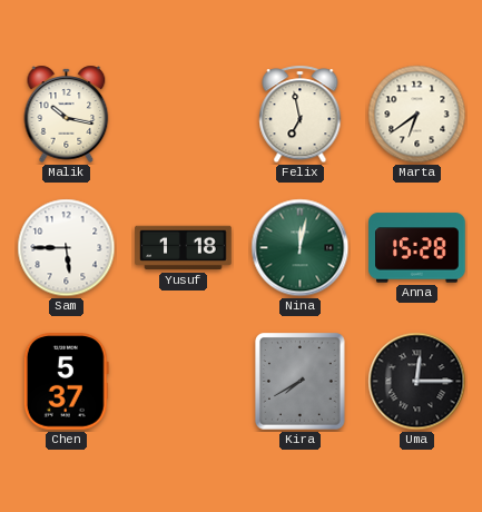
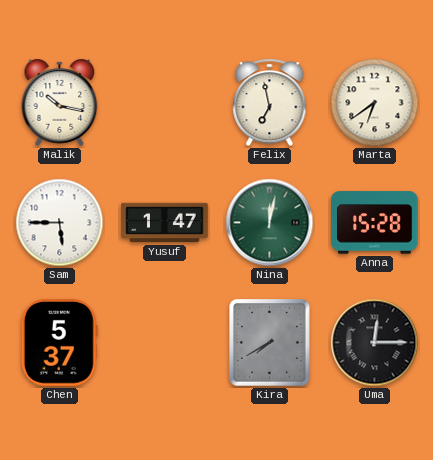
Yusuf: 1:18 -> 1:47
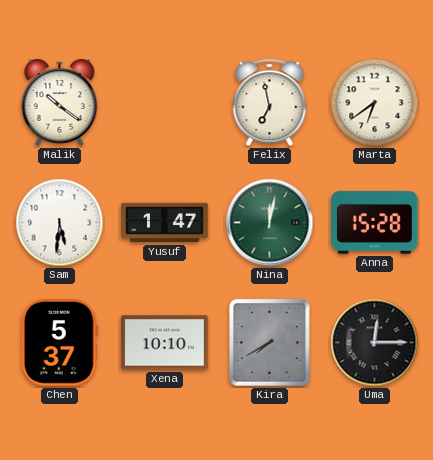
Malik: 10:17 -> 10:21
Sam: 5:45 -> 5:31
Xena: none -> 10:10
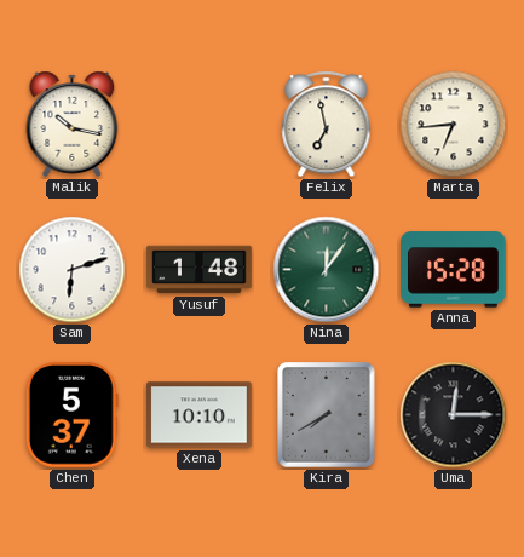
Malik: 10:21 -> 10:17
Marta: 6:39 -> 6:44
Sam: 5:31 -> 6:12
Yusuf: 1:47 -> 1:48
Nina: 12:02 -> 12:06
